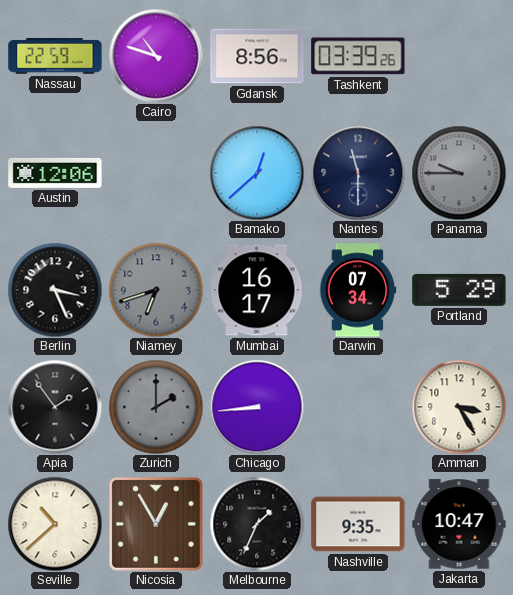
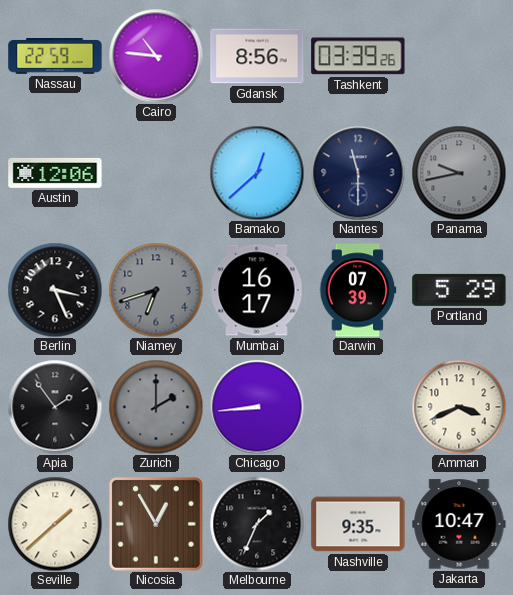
Cairo: 10:48 -> 10:46
Panama: 9:45 -> 9:43
Darwin: 07:34 -> 07:39
Amman: 3:25 -> 3:41
Seville: 10:38 -> 1:38
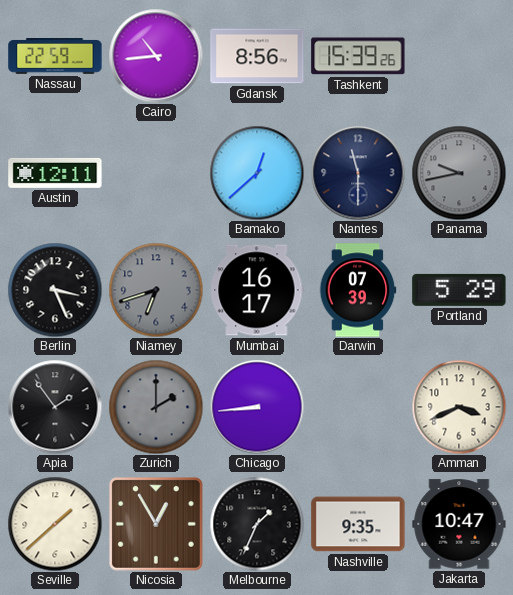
Cairo: 10:46 -> 10:44
Tashkent: 03:39 -> 15:39
Austin: 12:06 -> 12:11
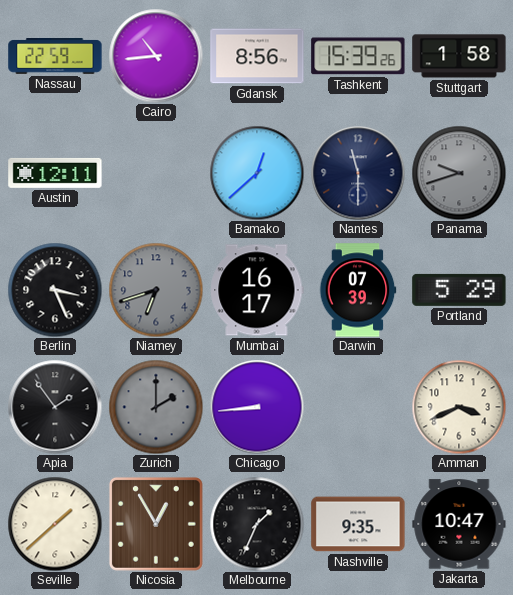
Stuttgart: none -> 1:58
Panama: 9:43 -> 9:42
